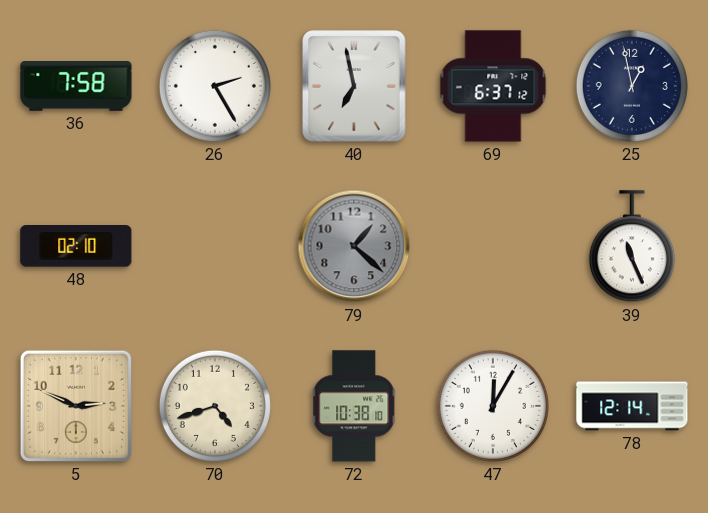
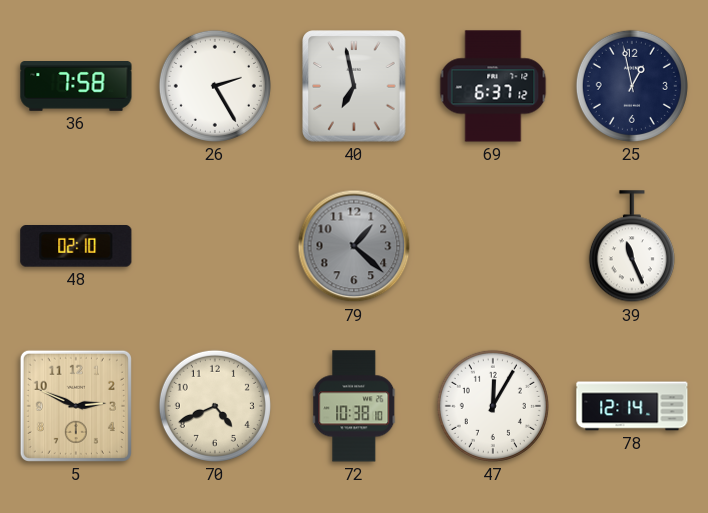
70: 4:42 -> 4:41
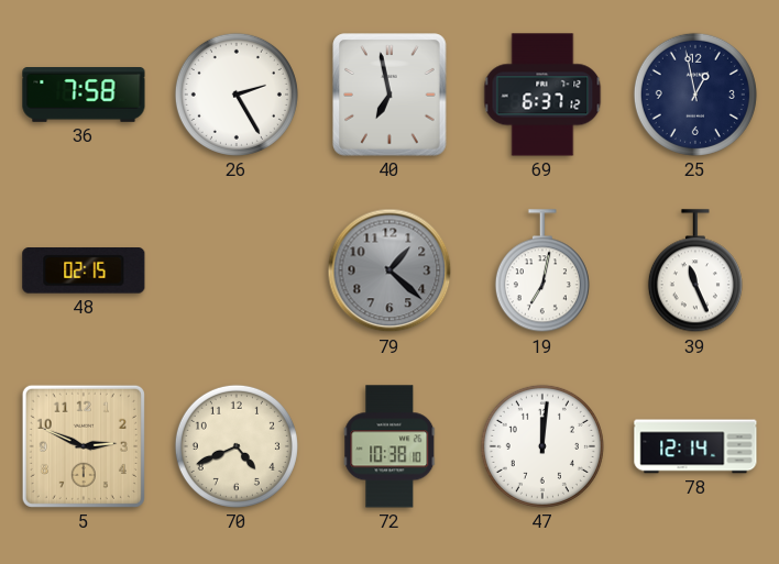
48: 02:10 -> 02:15
19: none -> 7:02
47: 12:05 -> 12:01
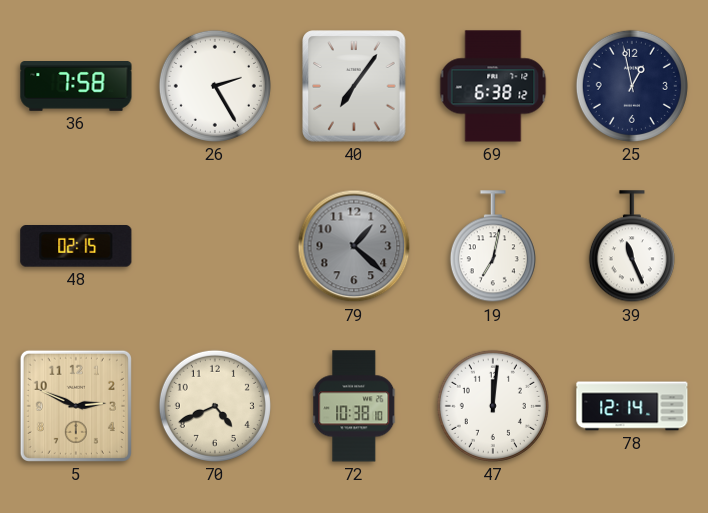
40: 6:58 -> 7:06
69: 6:37 -> 6:38
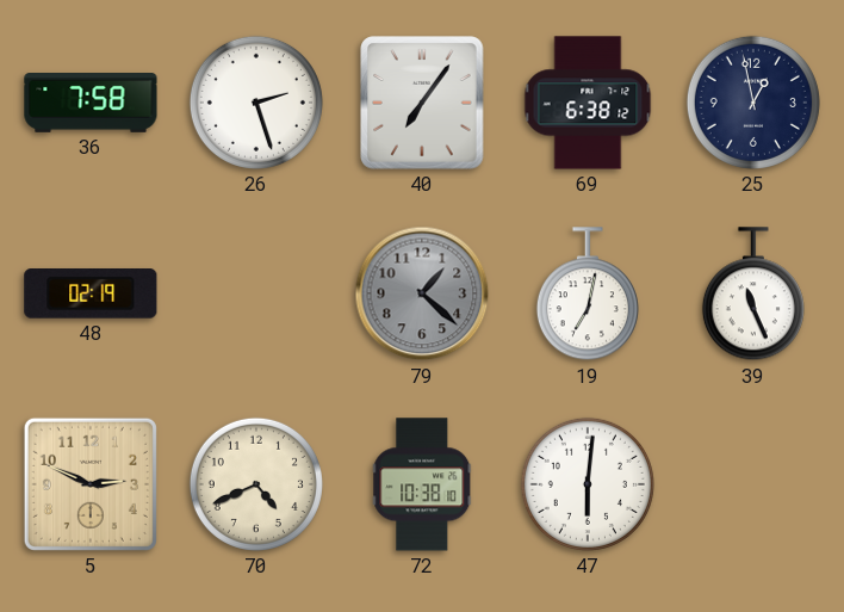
26: 2:25 -> 2:27
48: 02:15 -> 02:19
47: 12:01 -> 6:01
78: 12:14 -> none
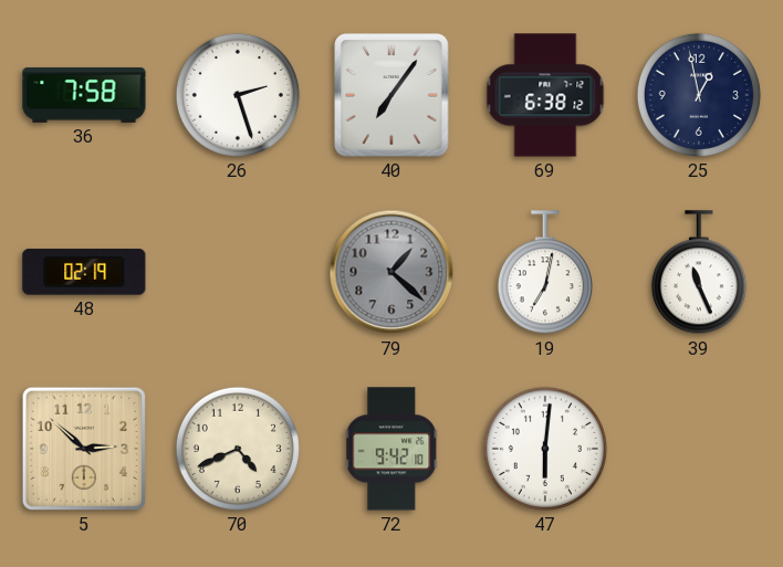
5: 2:49 -> 2:52
72: 10:38 -> 9:42
